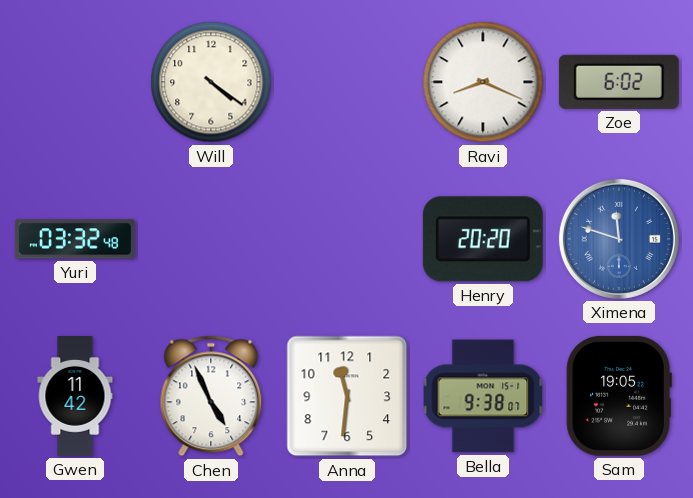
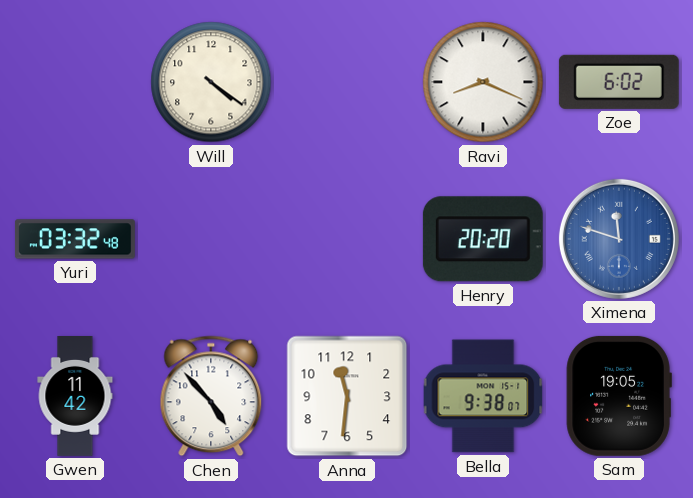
Chen: 4:56 -> 4:53
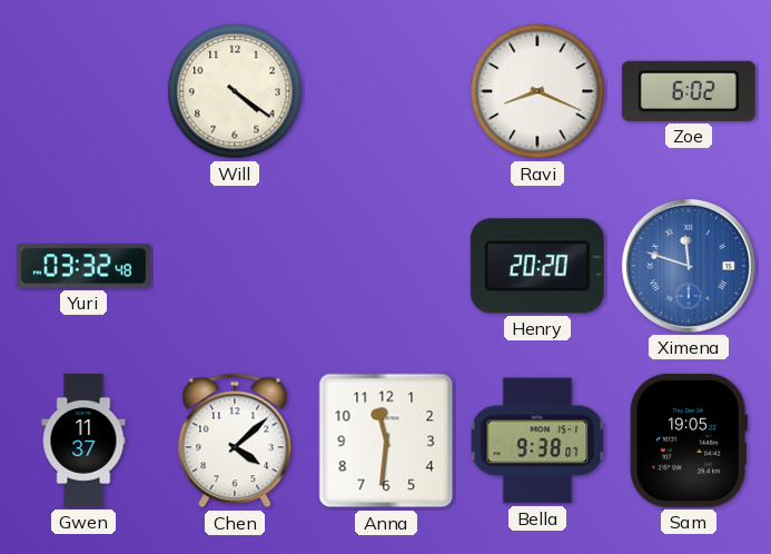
Gwen: 11:42 -> 11:37
Chen: 4:53 -> 4:08
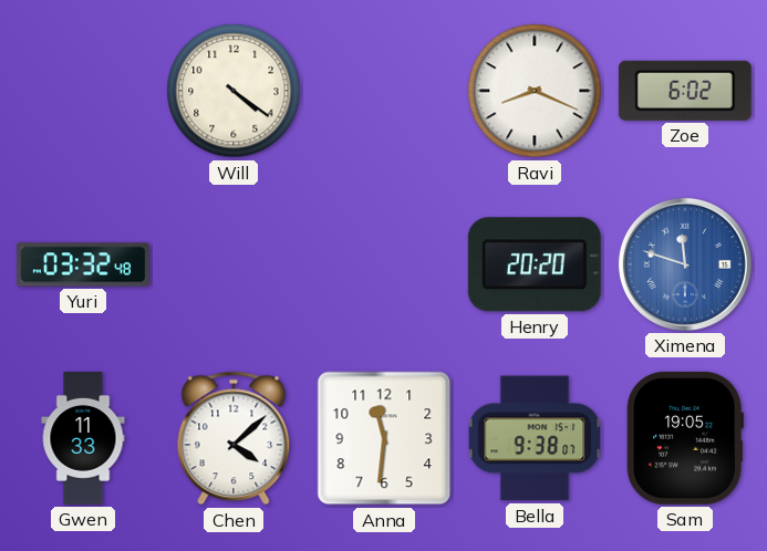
Gwen: 11:37 -> 11:33
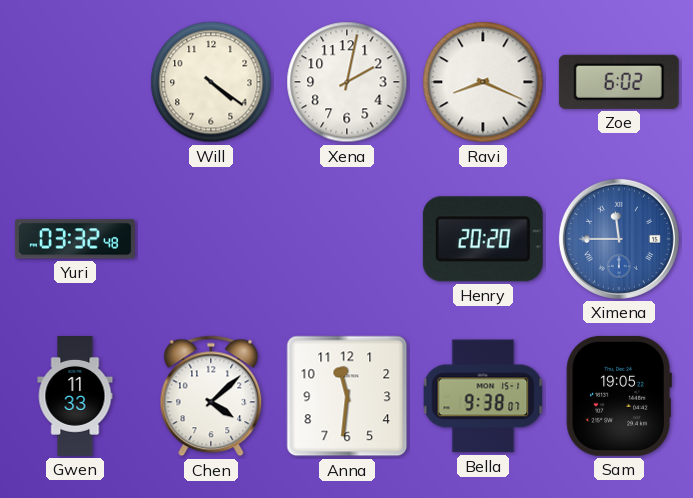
Xena: none -> 2:02
Ximena: 11:48 -> 11:45
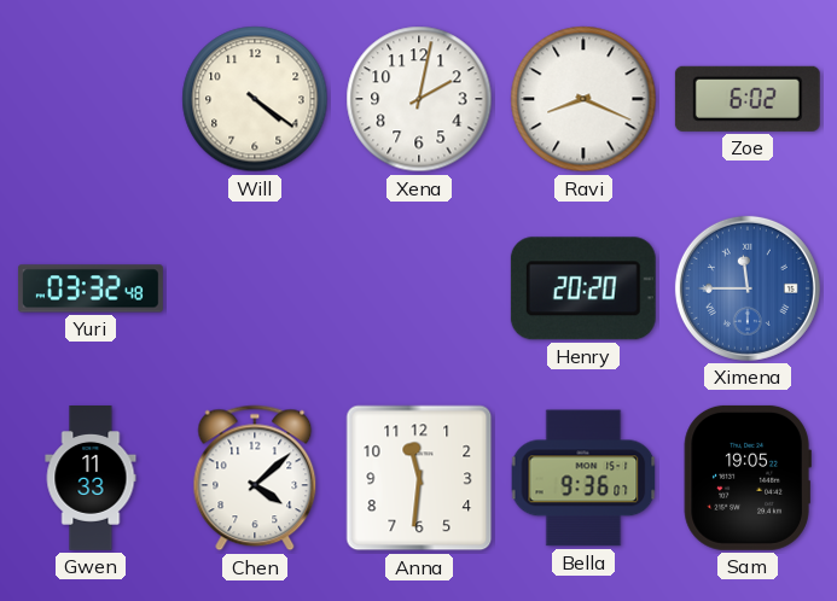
Bella: 9:38 -> 9:36
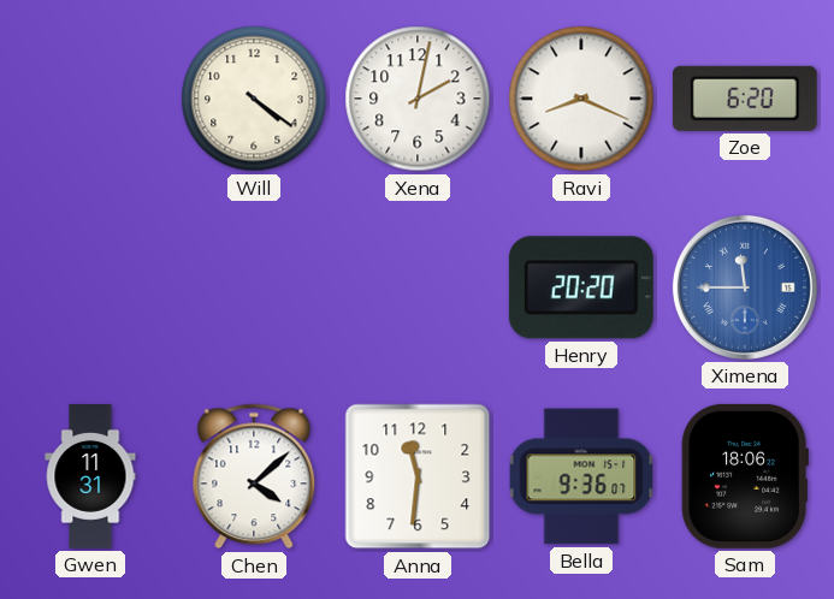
Zoe: 6:02 -> 6:20
Yuri: 03:32 -> none
Gwen: 11:33 -> 11:31
Sam: 19:05 -> 18:06
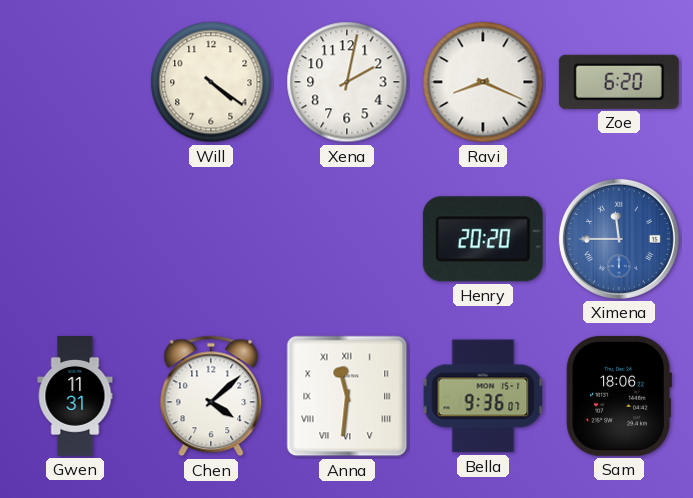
Anna numerals: Arabic -> Roman
